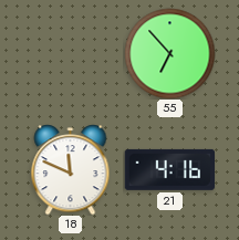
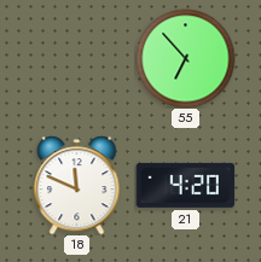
21: 4:16 -> 4:20
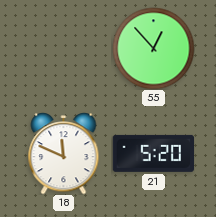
55: 6:53 -> 12:53
21: 4:20 -> 5:20
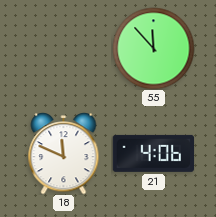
55: 12:53 -> 11:53
21: 5:20 -> 4:06
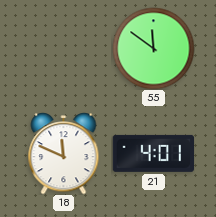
55: 11:53 -> 11:51
21: 4:06 -> 4:01
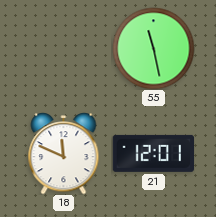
55: 11:51 -> 11:28
21: 4:01 -> 12:01
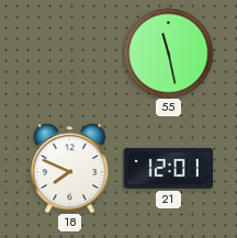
18: 11:49 -> 7:49
